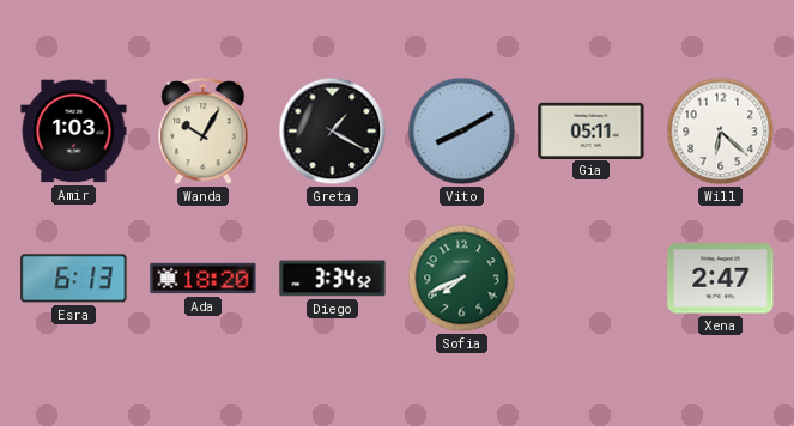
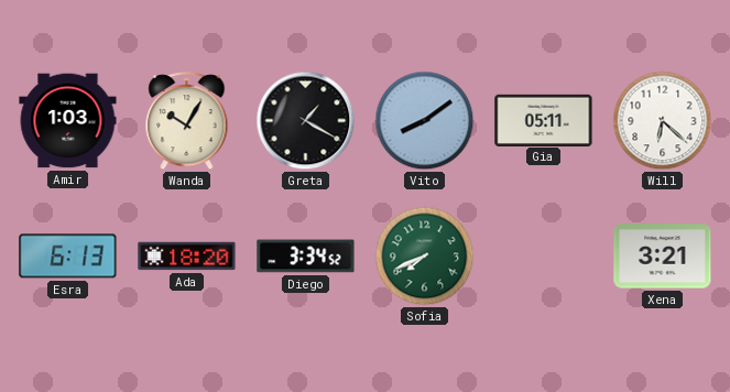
Vito: 8:10 -> 8:09
Xena: 2:47 -> 3:21
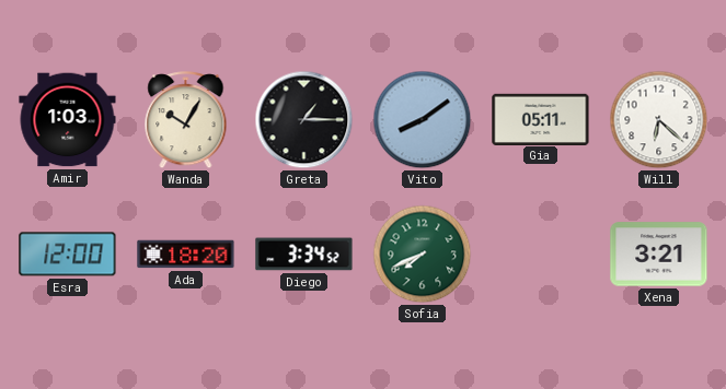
Greta: 1:20 -> 1:15
Esra: 6:13 -> 12:00
